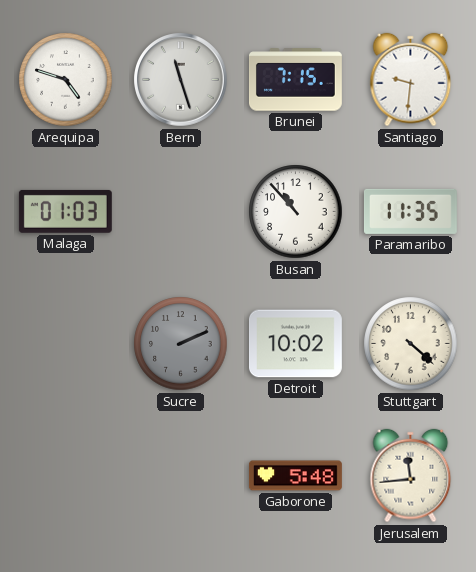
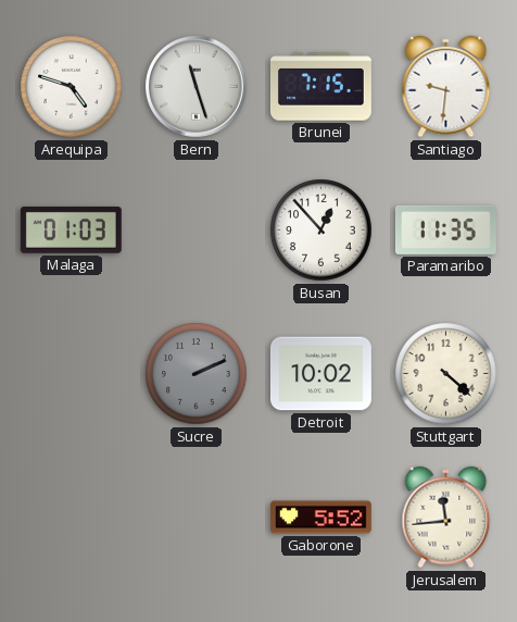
Busan: 10:53 -> 12:53
Gaborone: 5:48 -> 5:52
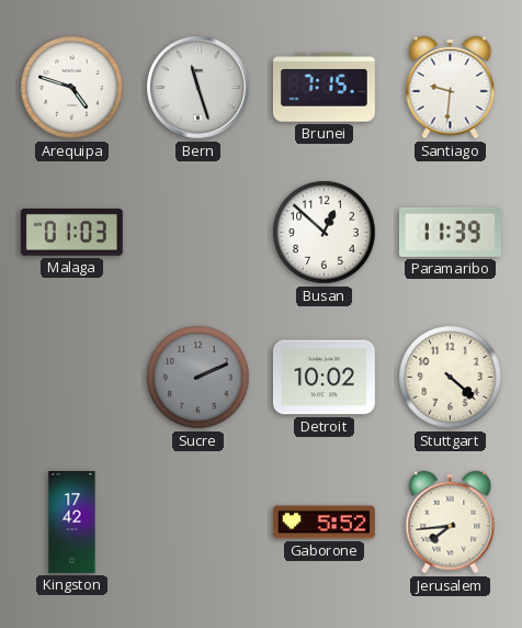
Busan: 12:53 -> 12:52
Paramaribo: 11:35 -> 11:39
Kingston: none -> 17:42
Jerusalem: 11:44 -> 7:44
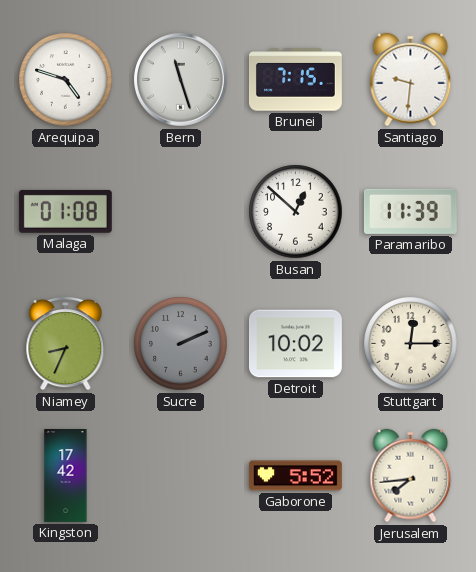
Malaga: 01:03 -> 01:08
Niamey: none -> 8:34
Stuttgart: 4:22 -> 12:15
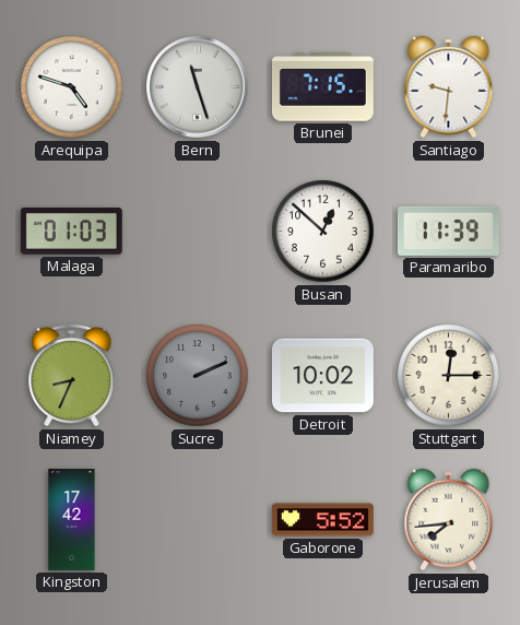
Malaga: 01:08 -> 01:03
